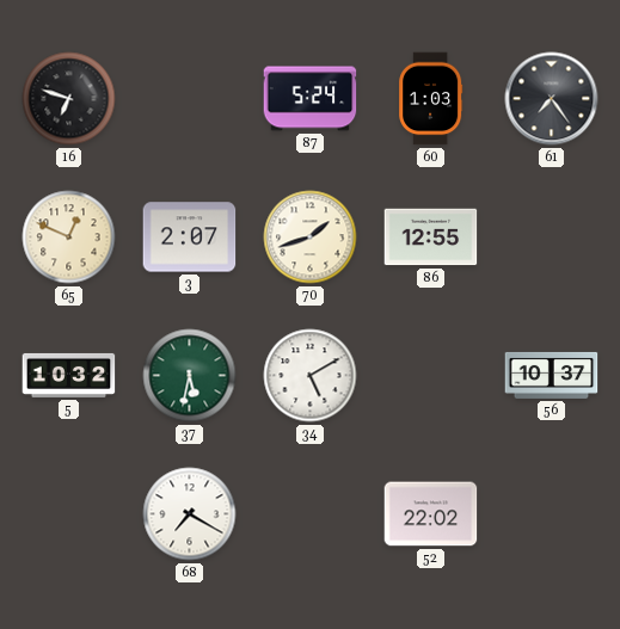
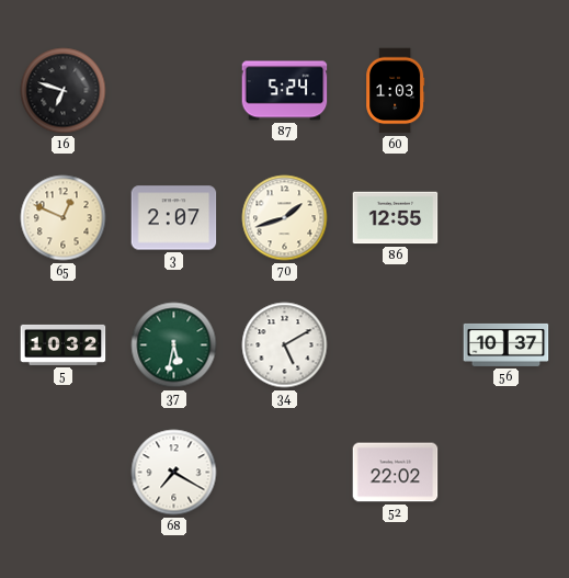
61: 7:24 -> none
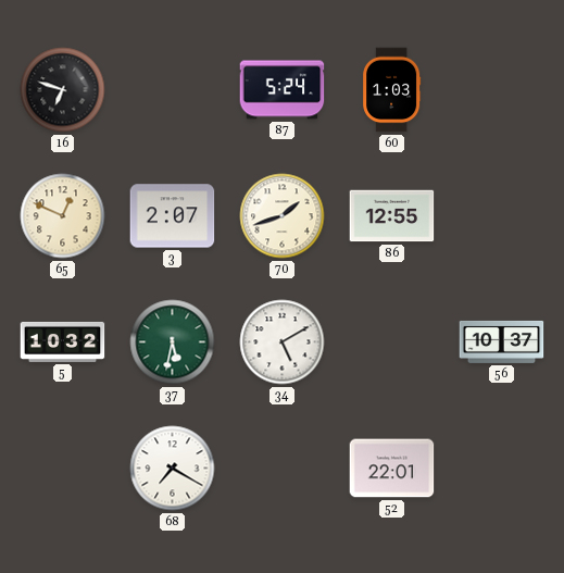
52: 22:02 -> 22:01
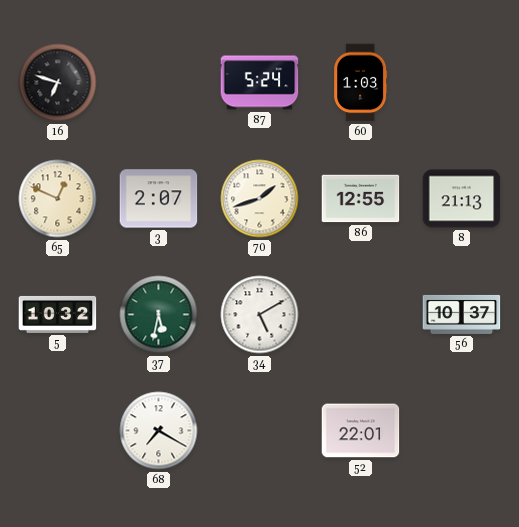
8: none -> 21:13
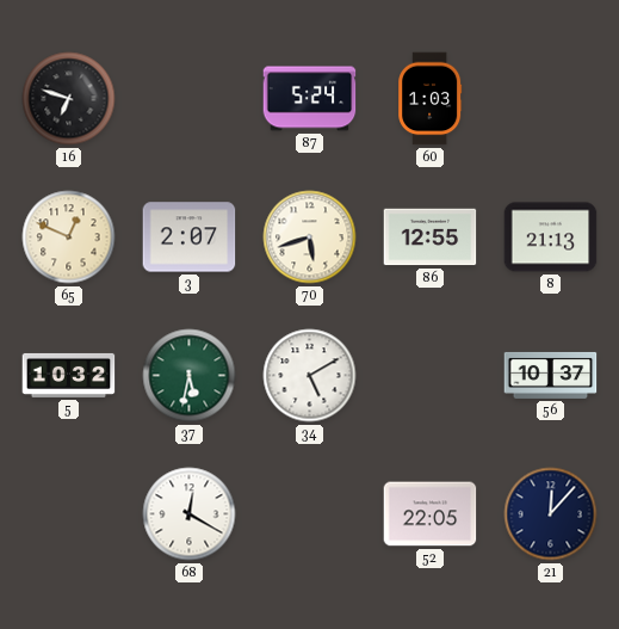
70: 1:42 -> 5:42
68: 7:20 -> 12:20
52: 22:01 -> 22:05
21: none -> 12:07
